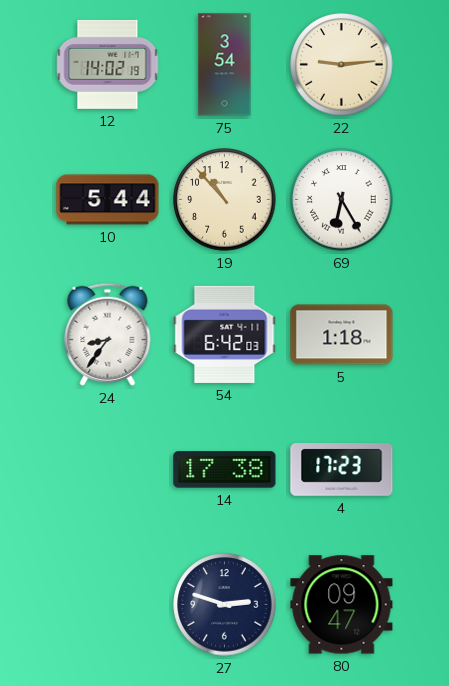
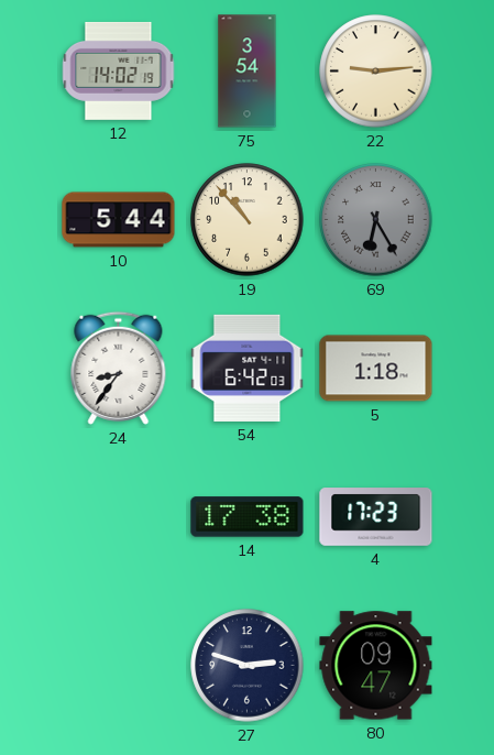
69 dial: white -> grey
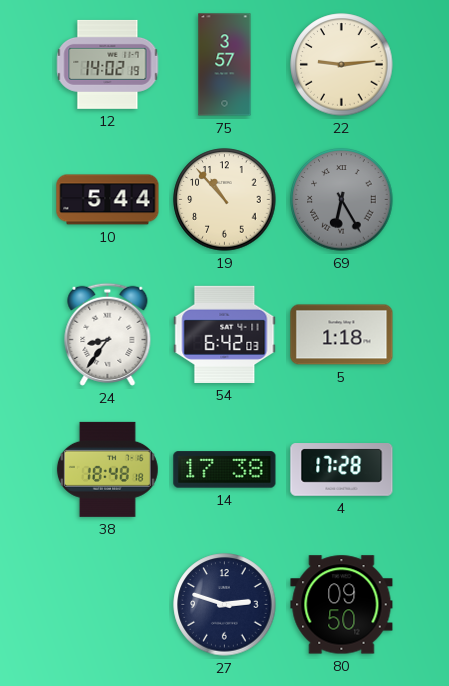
75: 3:54 -> 3:57
38: none -> 18:48
4: 17:23 -> 17:28
80: 09:47 -> 09:50
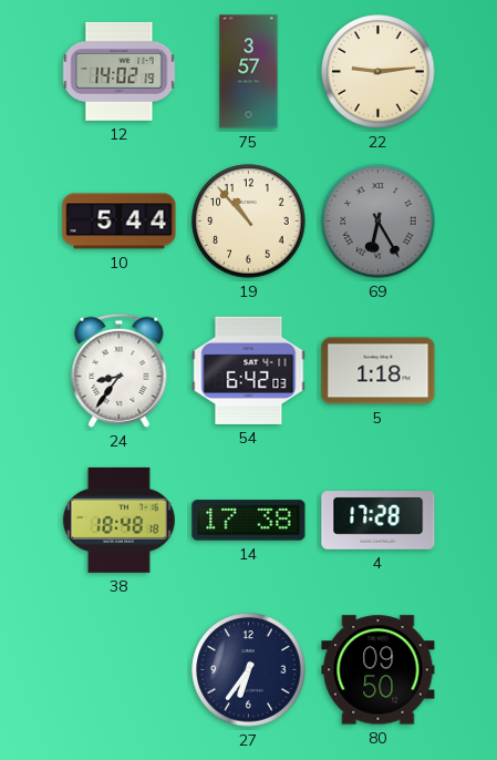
27: 2:48 -> 6:36
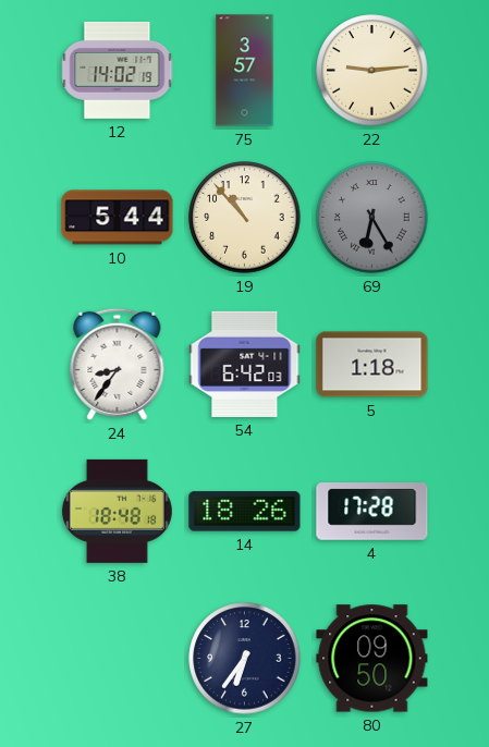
14: 17:38 -> 18:26
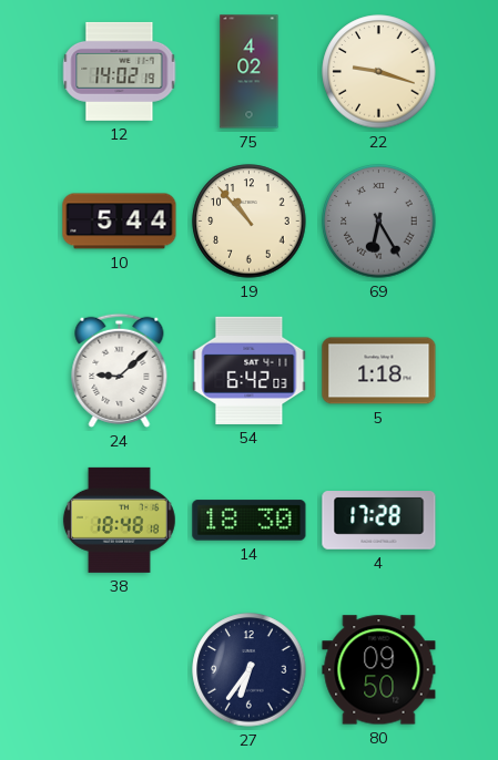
75: 3:57 -> 4:02
22: 9:14 -> 9:18
24: 8:36 -> 9:08
14: 18:26 -> 18:30
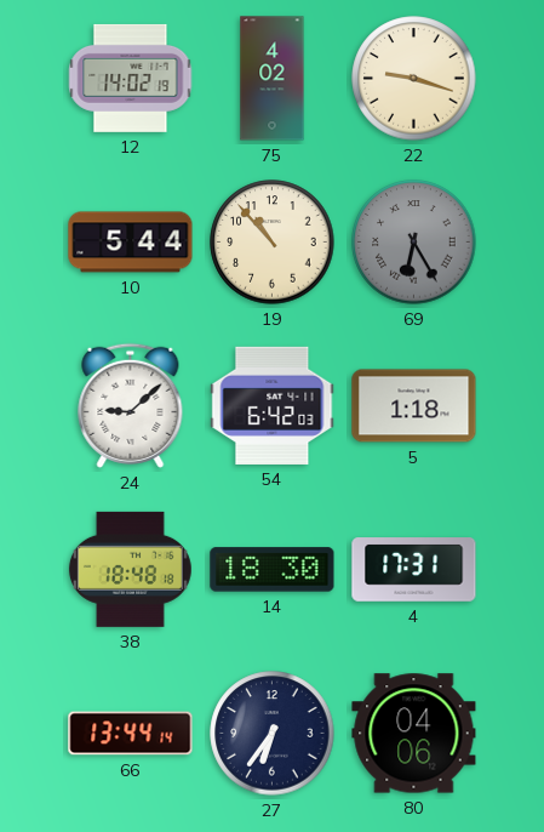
4: 17:28 -> 17:31
66: none -> 13:44
80: 09:50 -> 04:06
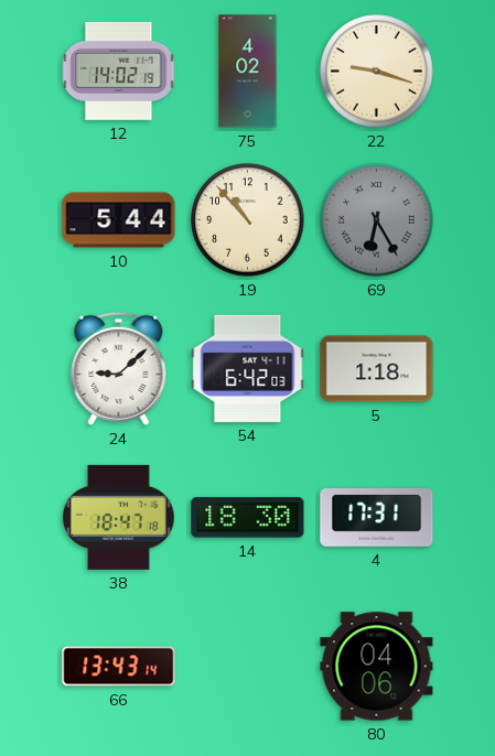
38: 18:48 -> 18:47
66: 13:44 -> 13:43
27: 6:36 -> none
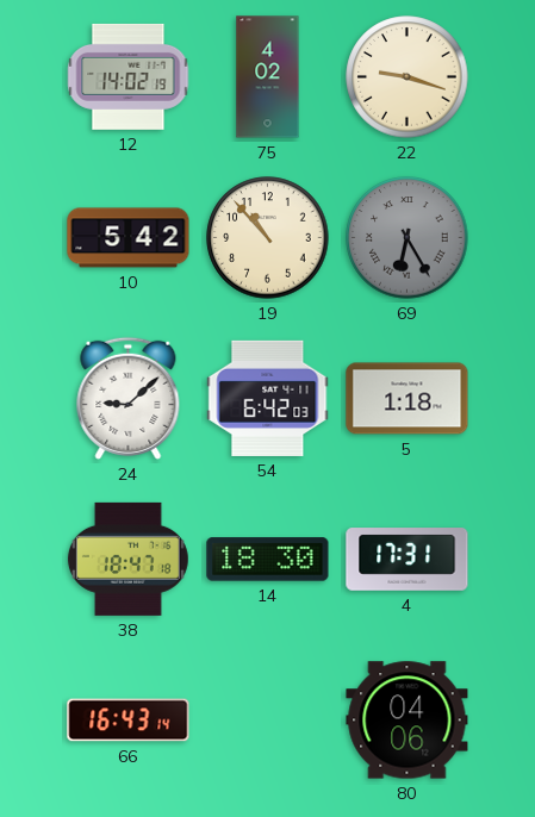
10: 5:44 -> 5:42
66: 13:43 -> 16:43
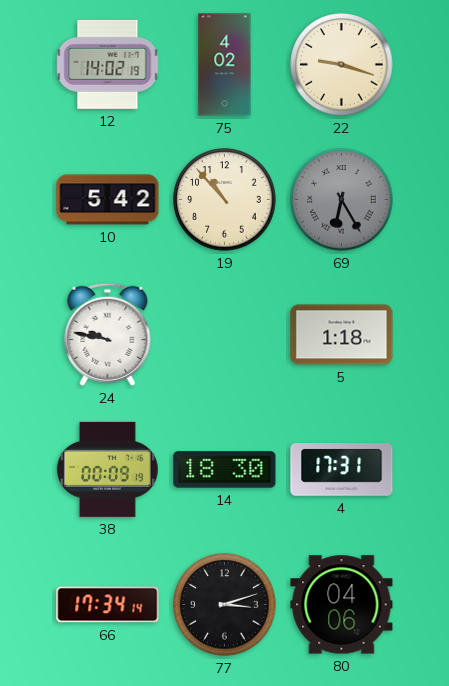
24: 9:08 -> 9:47
54: 6:42 -> none
38: 18:47 -> 00:09
66: 16:43 -> 17:34
77: none -> 3:12
